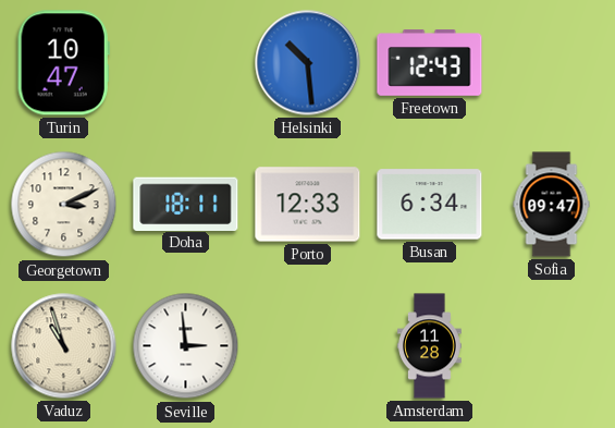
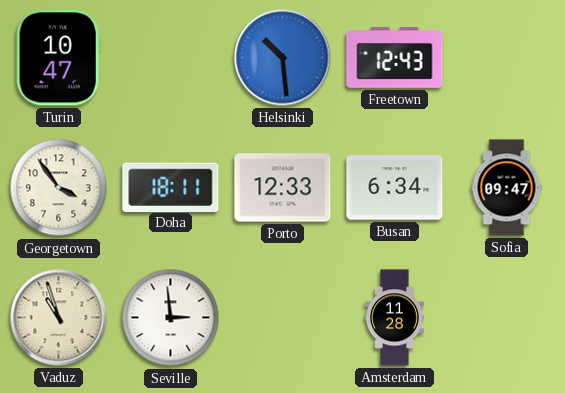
Georgetown: 3:11 -> 3:54
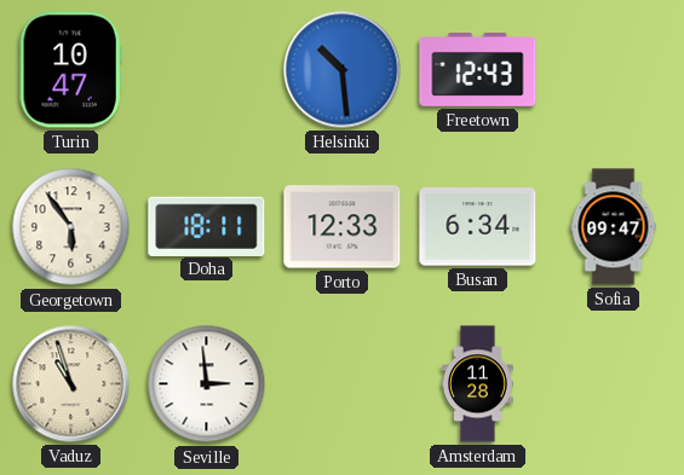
Georgetown: 3:54 -> 5:54
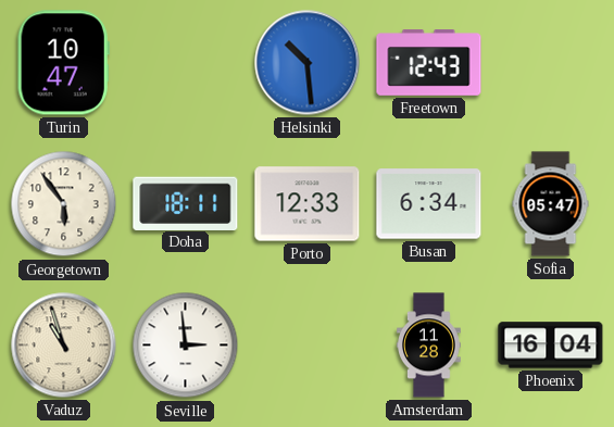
Sofia: 09:47 -> 05:47
Phoenix: none -> 16:04
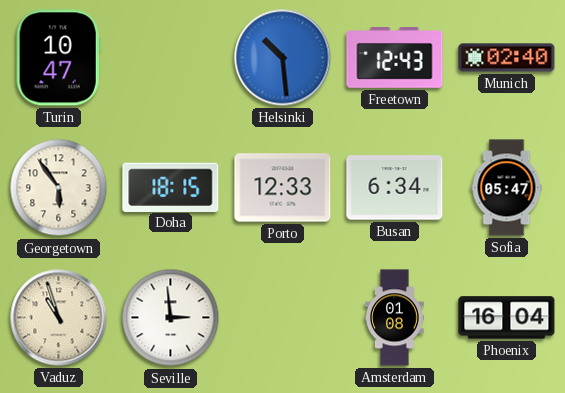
Munich: none -> 02:40
Doha: 18:11 -> 18:15
Amsterdam: 11:28 -> 01:08
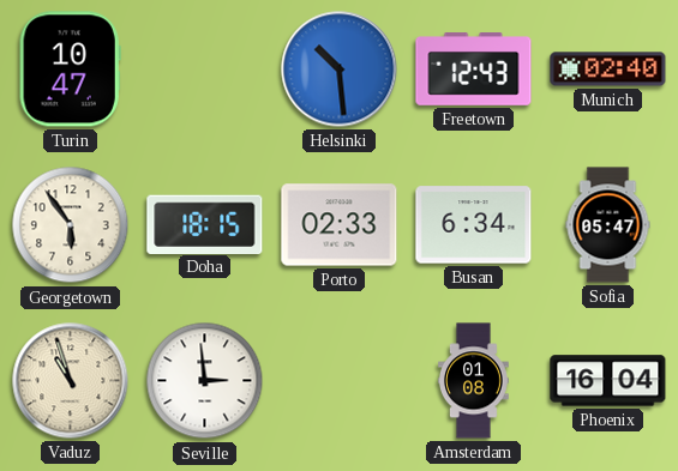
Porto: 12:33 -> 02:33
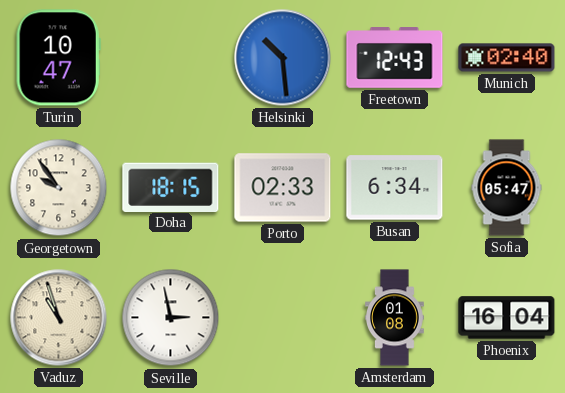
Georgetown: 5:54 -> 9:54
Seville: 2:59 -> 2:58
